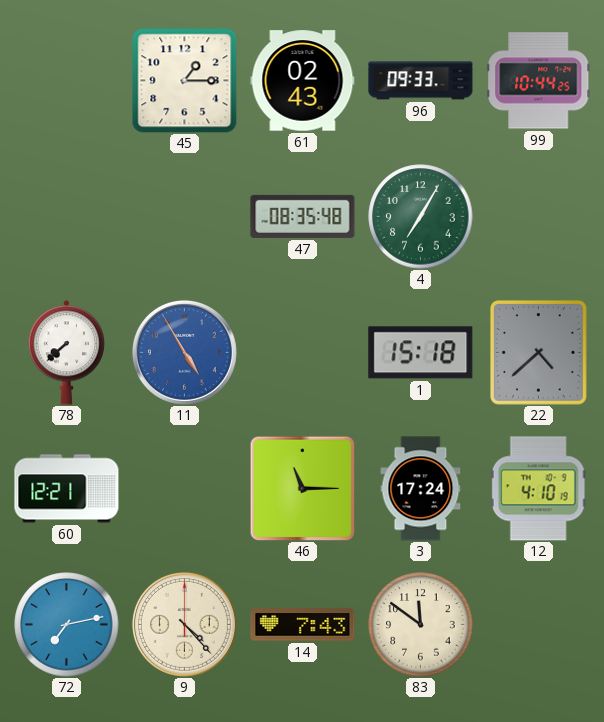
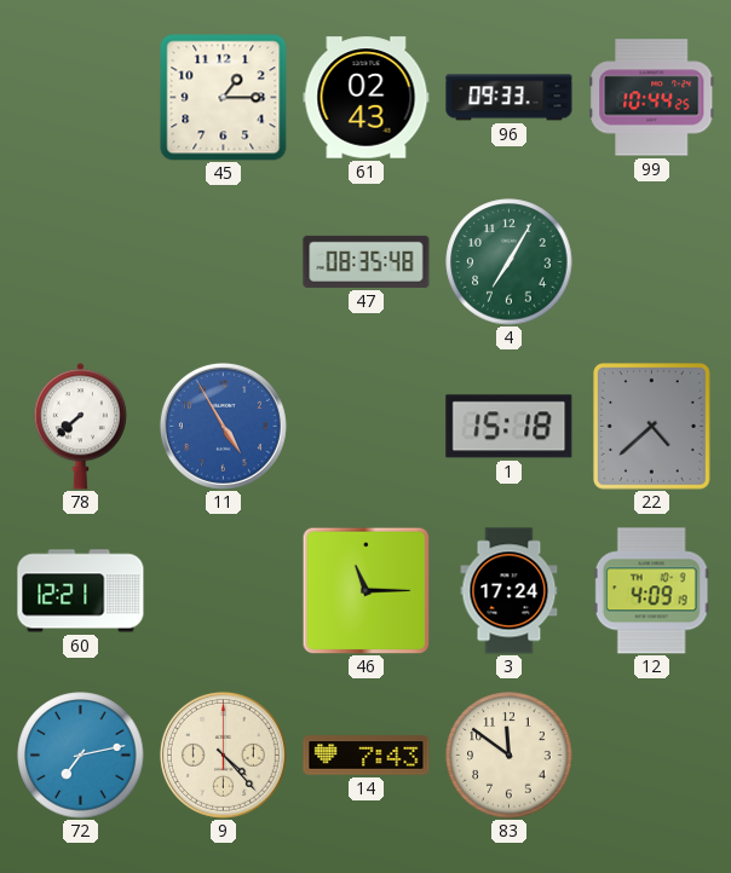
12: 4:10 -> 4:09
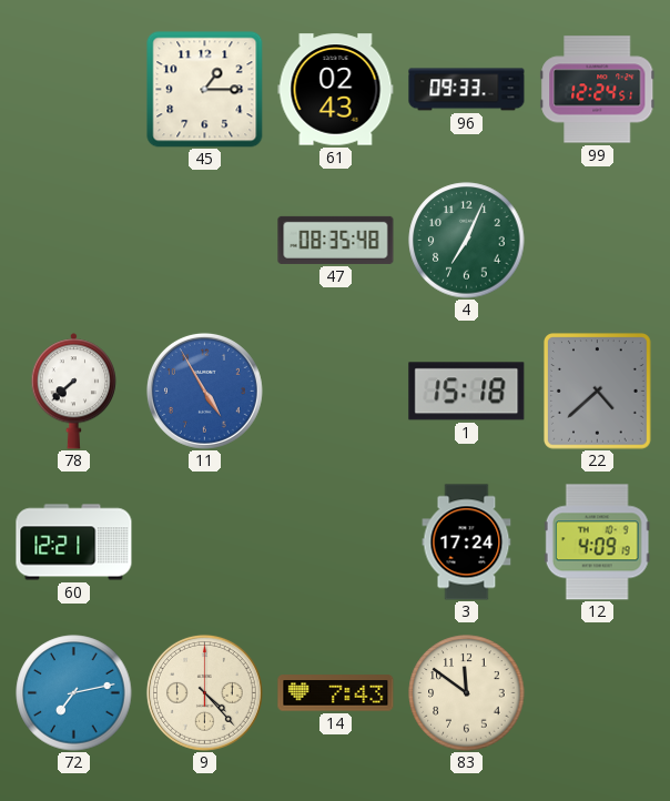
99: 10:44 -> 12:24
4: 7:05 -> 7:04
46: 11:15 -> none
